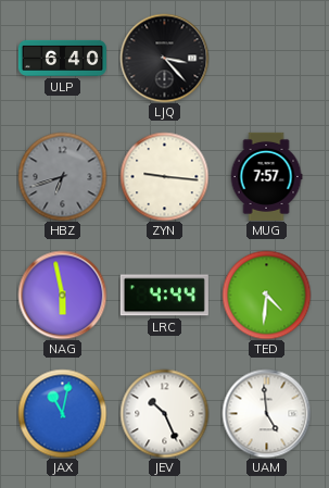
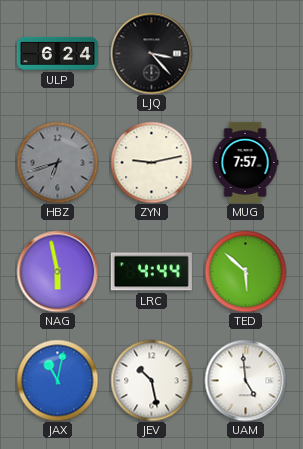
ULP: 6:40 -> 6:24
ZYN: 9:16 -> 9:13
TED: 4:31 -> 5:52
JEV: 10:26 -> 10:28
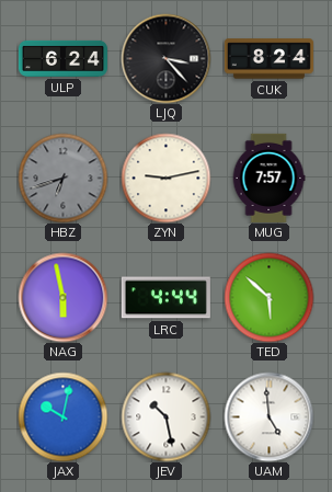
CUK: none -> 8:24
JAX: 11:02 -> 10:02
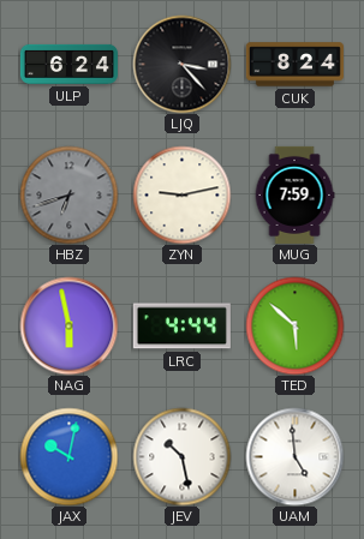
MUG: 7:57 -> 7:59
